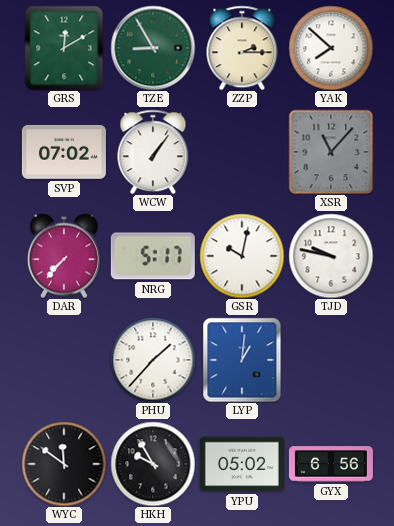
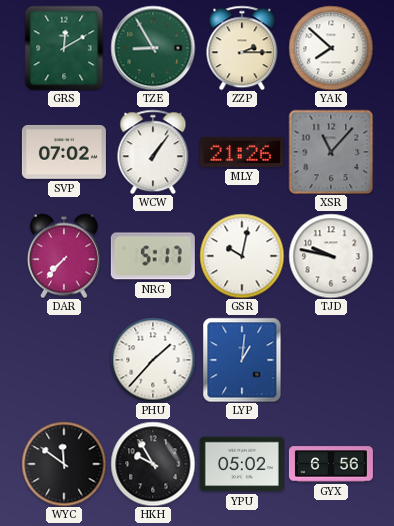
MLY: none -> 21:26
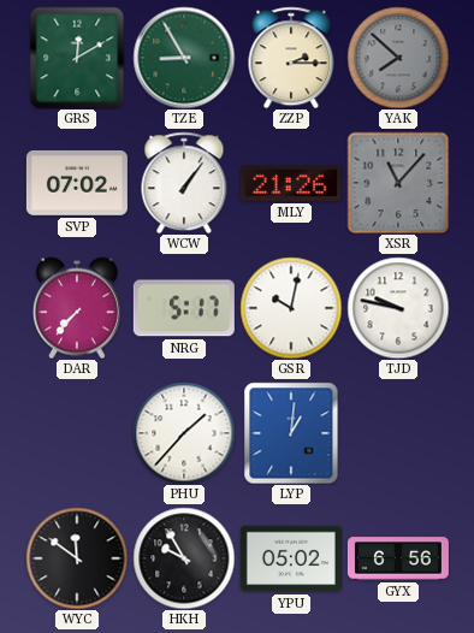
YAK dial: white -> grey
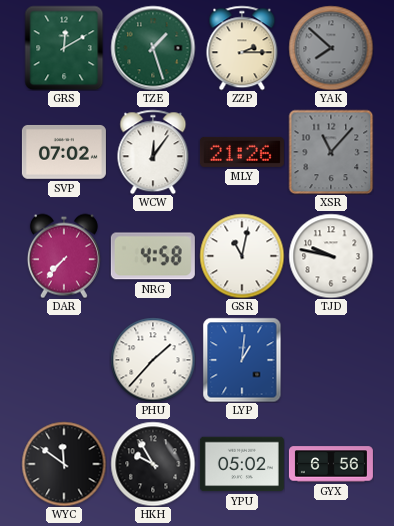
TZE: 8:55 -> 1:27
WCW: 1:06 -> 12:06
NRG: 5:17 -> 4:58
GSR: 10:02 -> 11:02
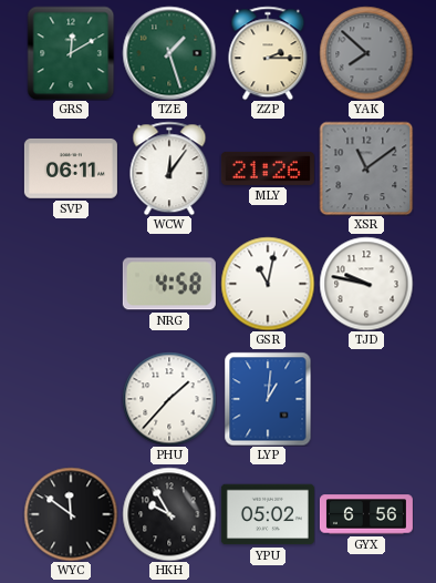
SVP: 07:02 -> 06:11
XSR: 11:07 -> 11:09
DAR: 7:37 -> none
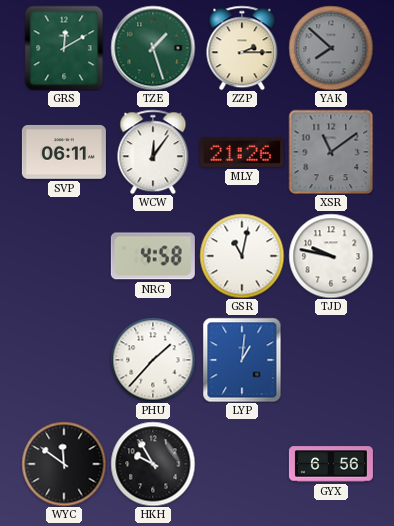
YPU: 05:02 -> none
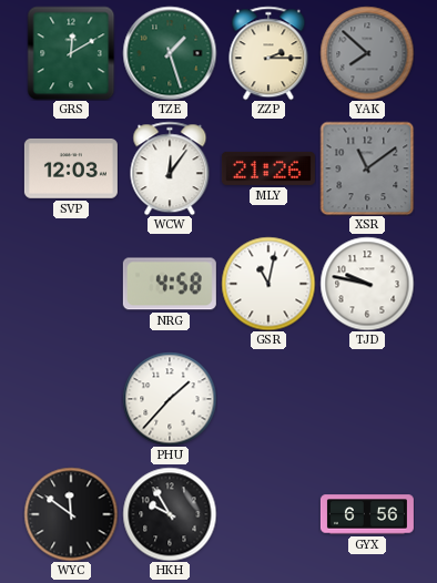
SVP: 06:11 -> 12:03
LYP: 1:01 -> none
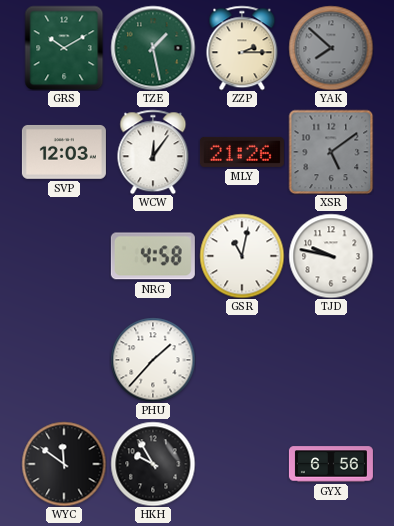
GRS: 12:10 -> 10:10
TZE: 1:27 -> 1:28
XSR: 11:09 -> 5:09
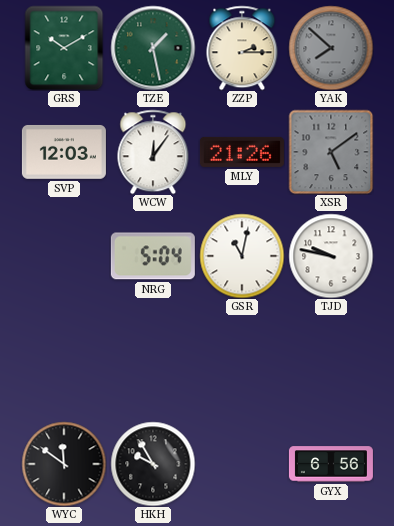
NRG: 4:58 -> 5:04
PHU: 1:37 -> none
